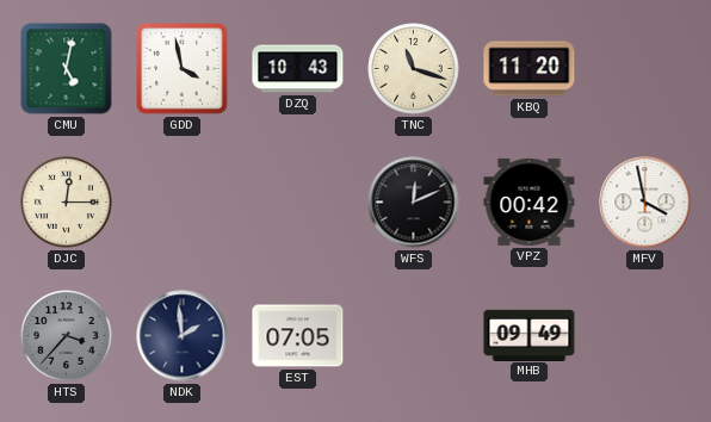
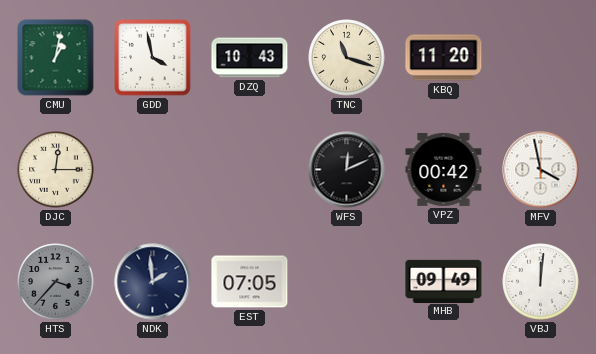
CMU: 5:02 -> 1:02
VBJ: none -> 12:01
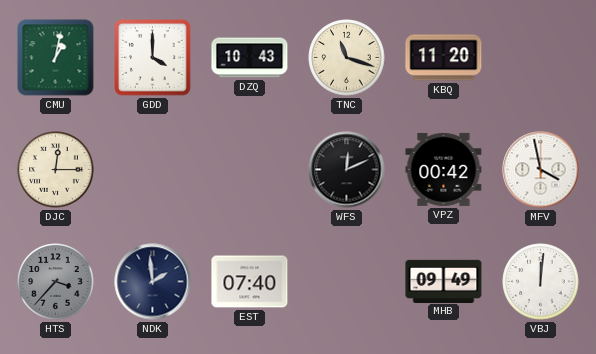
GDD: 3:58 -> 4:00
EST: 07:05 -> 07:40
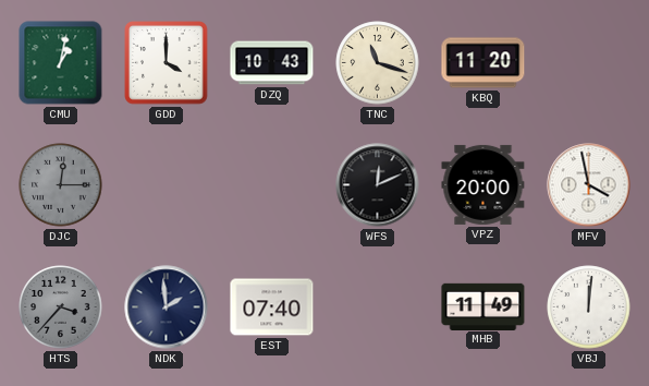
DJC dial: cream -> grey
VPZ: 00:42 -> 20:00
MHB: 09:49 -> 11:49
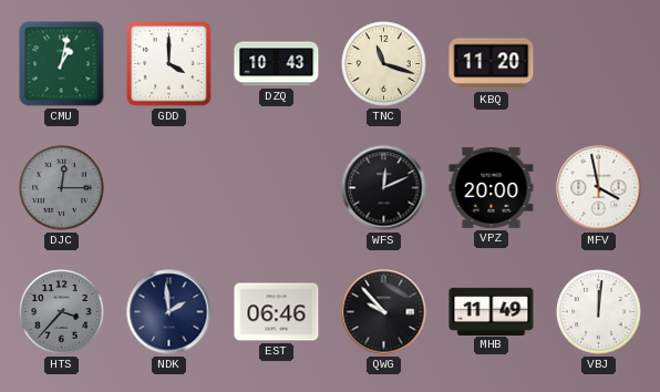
EST: 07:40 -> 06:46
QWG: none -> 9:53
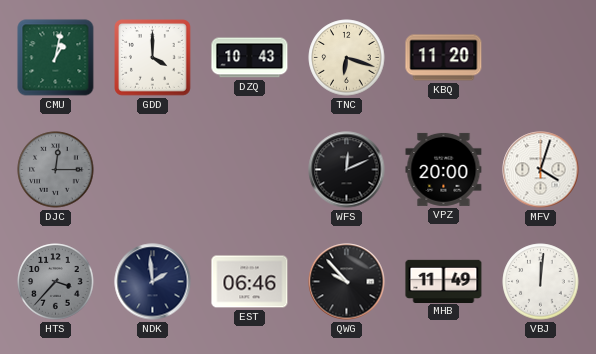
TNC: 11:18 -> 6:18
MFV: 3:58 -> 4:03
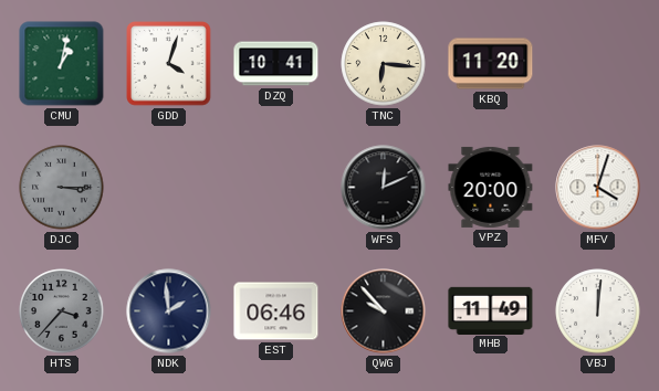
GDD: 4:00 -> 4:03
DZQ: 10:43 -> 10:41
TNC: 6:18 -> 6:16
DJC: 12:15 -> 3:15
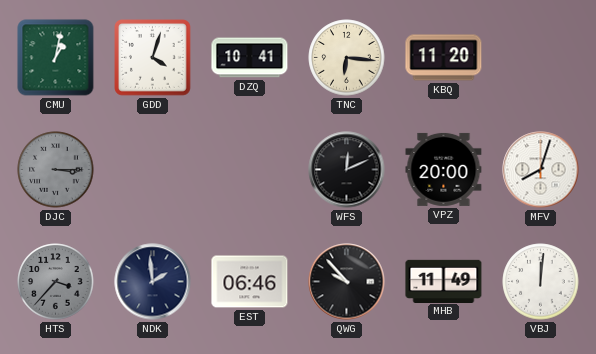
MFV: 4:03 -> 8:03
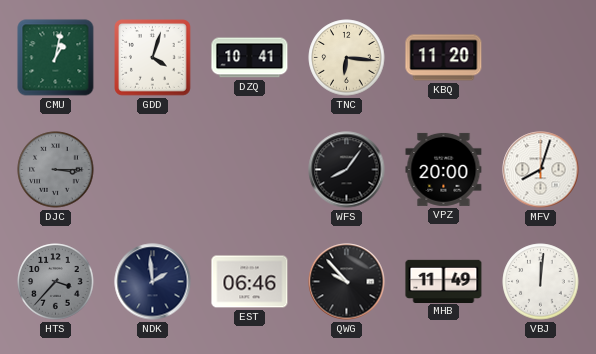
WFS: 12:11 -> 8:06
